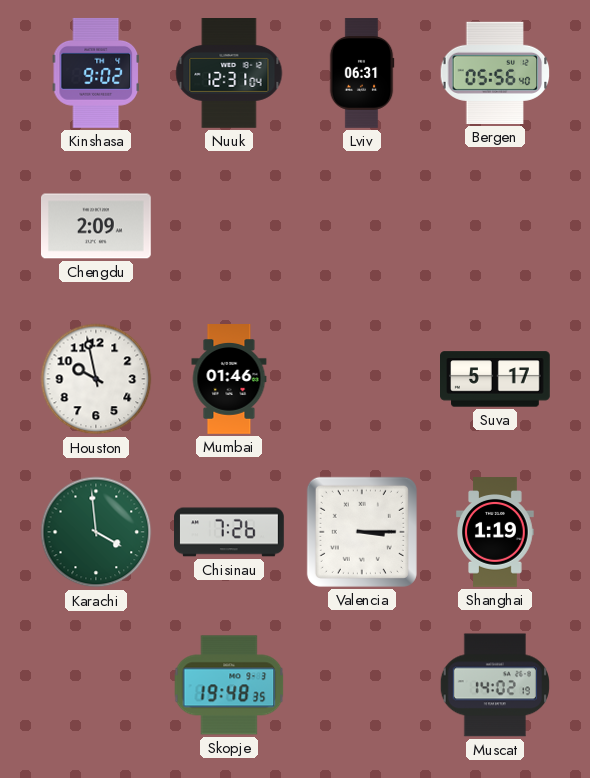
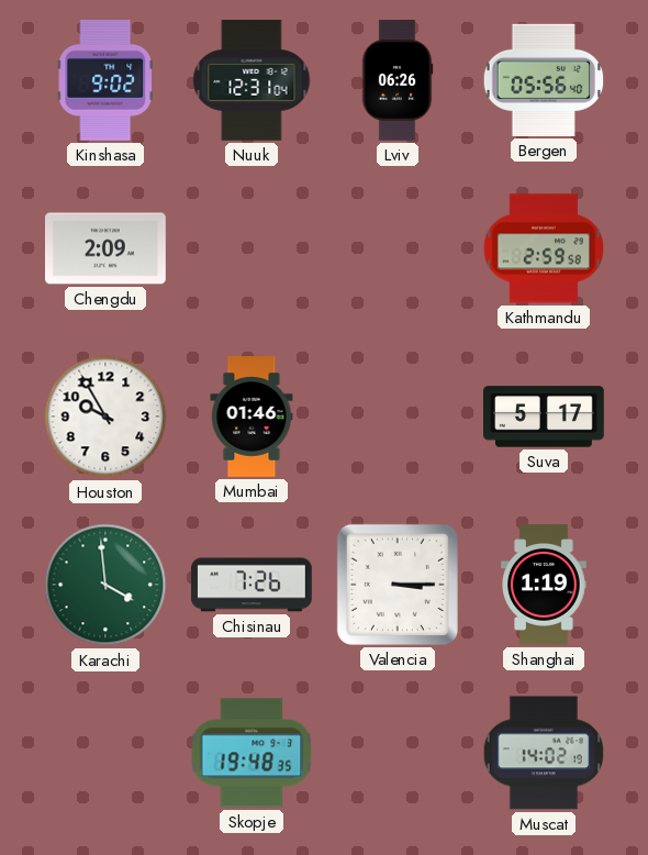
Lviv: 06:31 -> 06:26
Kathmandu: none -> 2:59
Houston: 9:58 -> 9:55
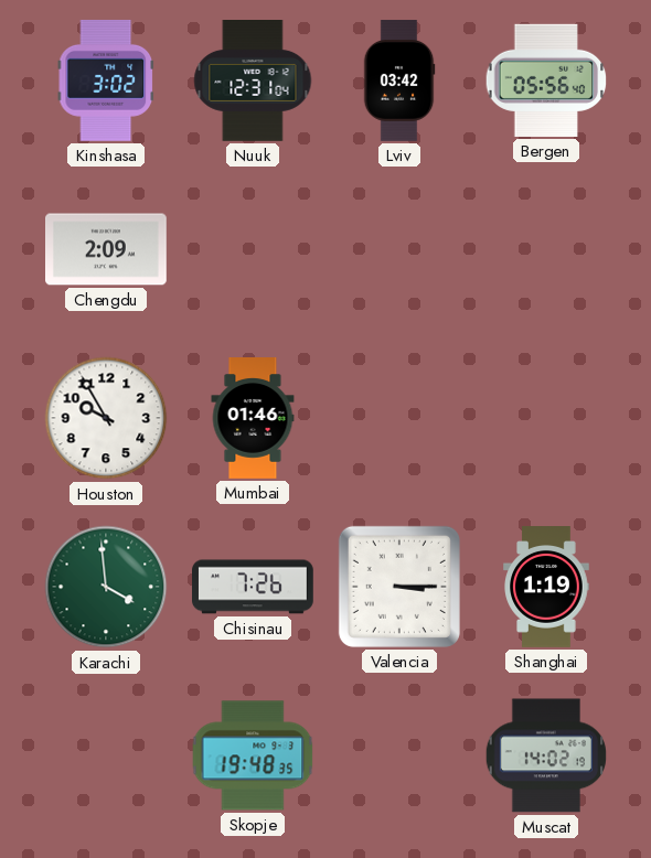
Kinshasa: 9:02 -> 3:02
Lviv: 06:26 -> 03:42
Kathmandu: 2:59 -> none
Suva: 5:17 -> none
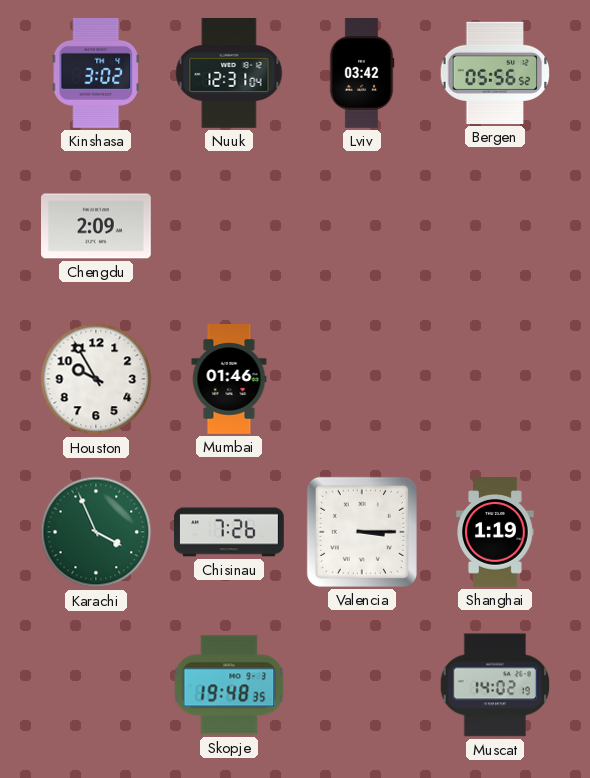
Bergen: 05:56:40 -> 05:56:52
Karachi: 3:59 -> 3:56
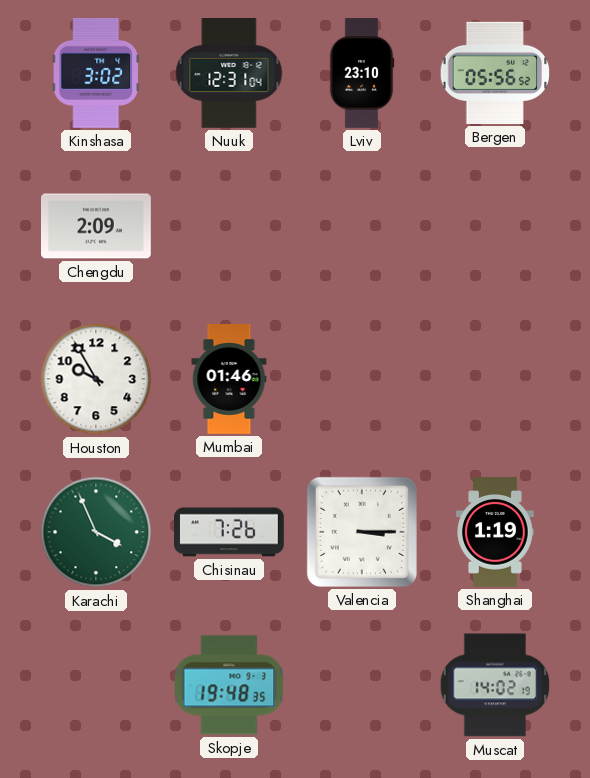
Lviv: 03:42 -> 23:10
